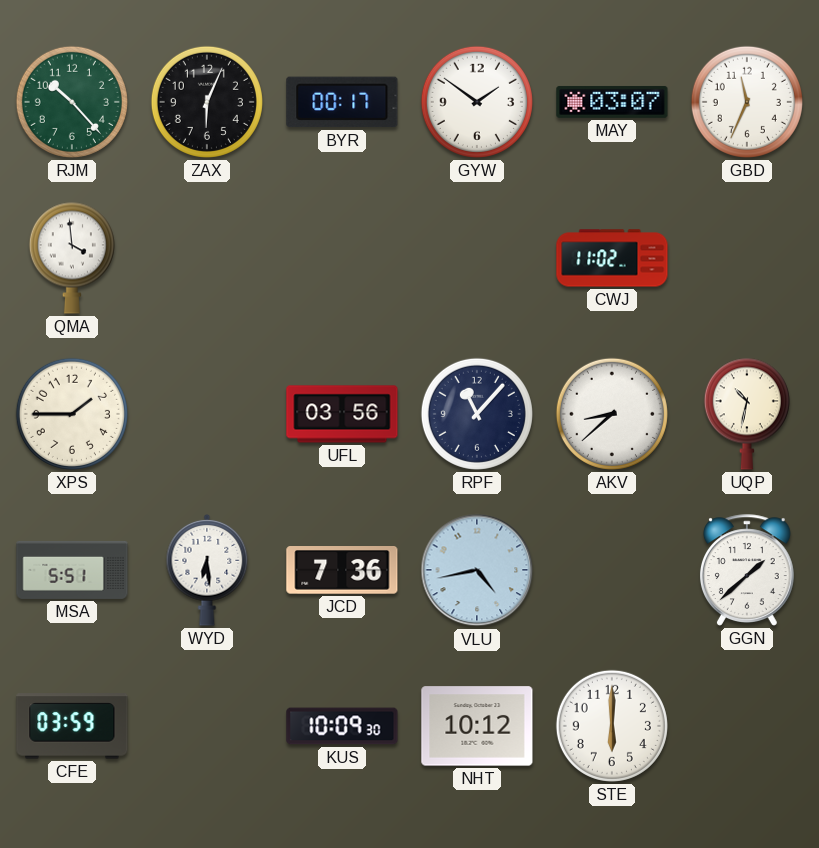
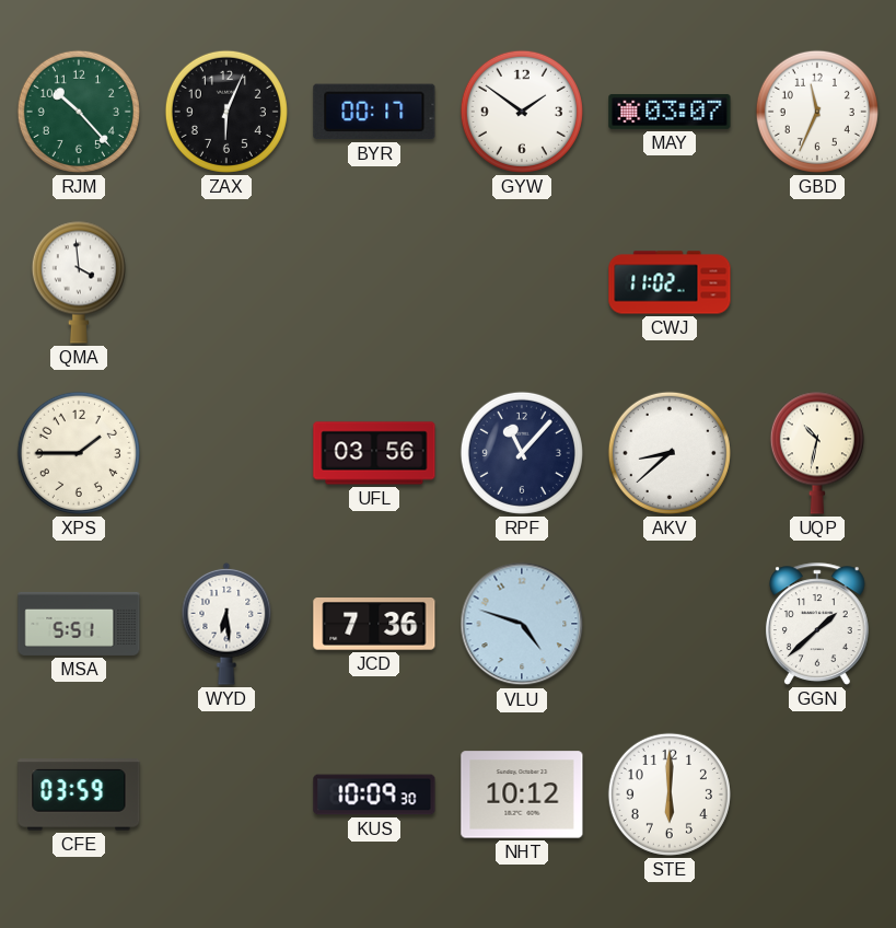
VLU: 4:43 -> 4:48
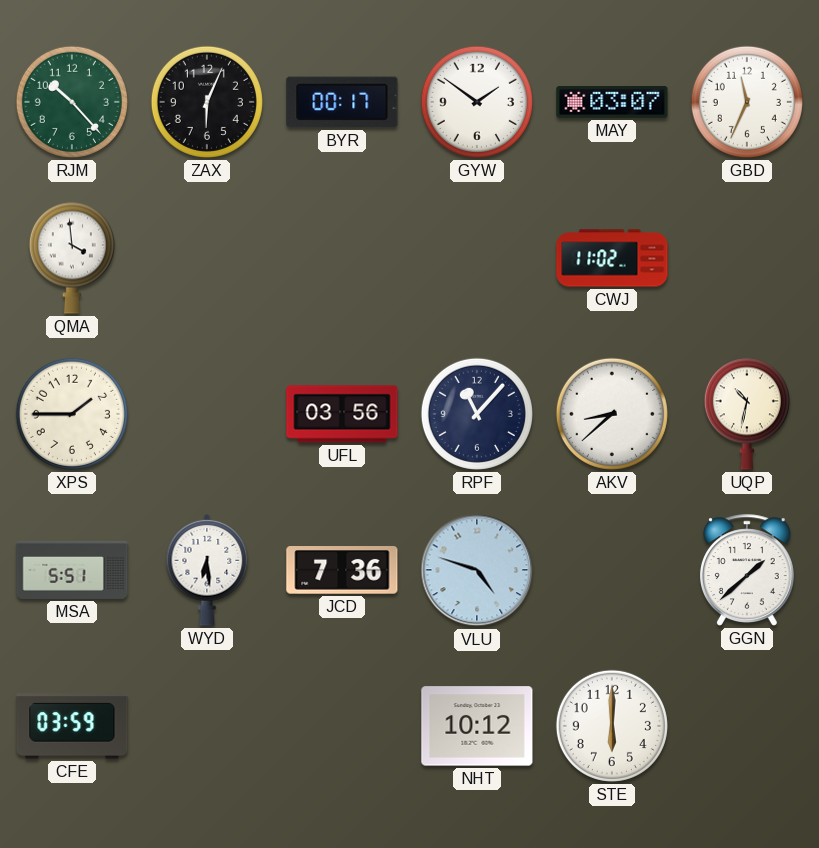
KUS: 10:09 -> none
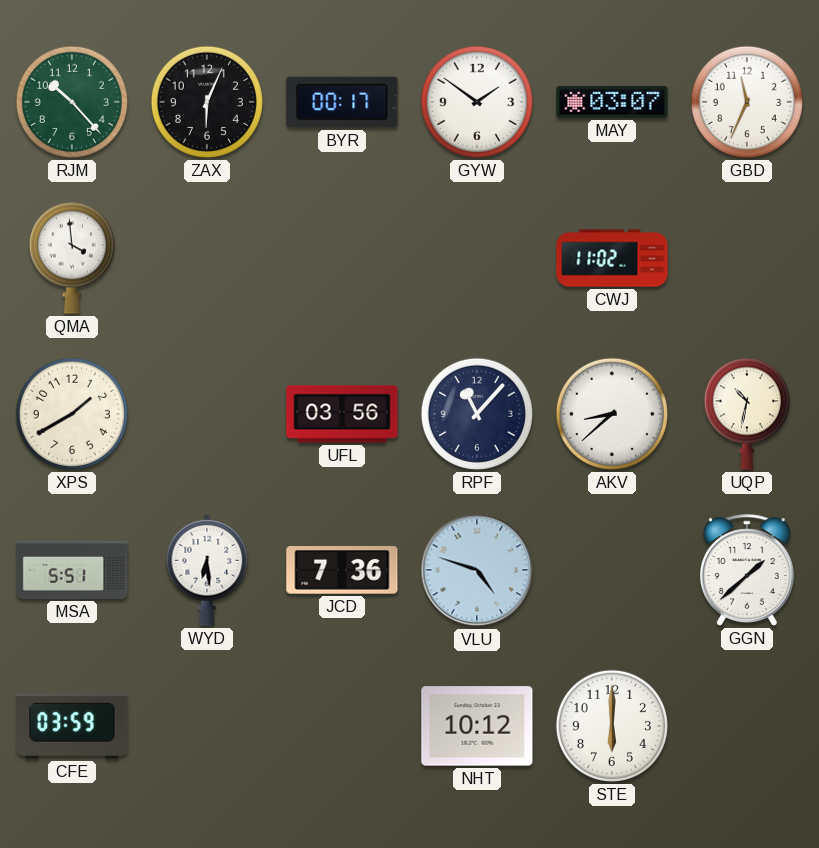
XPS: 1:45 -> 1:40
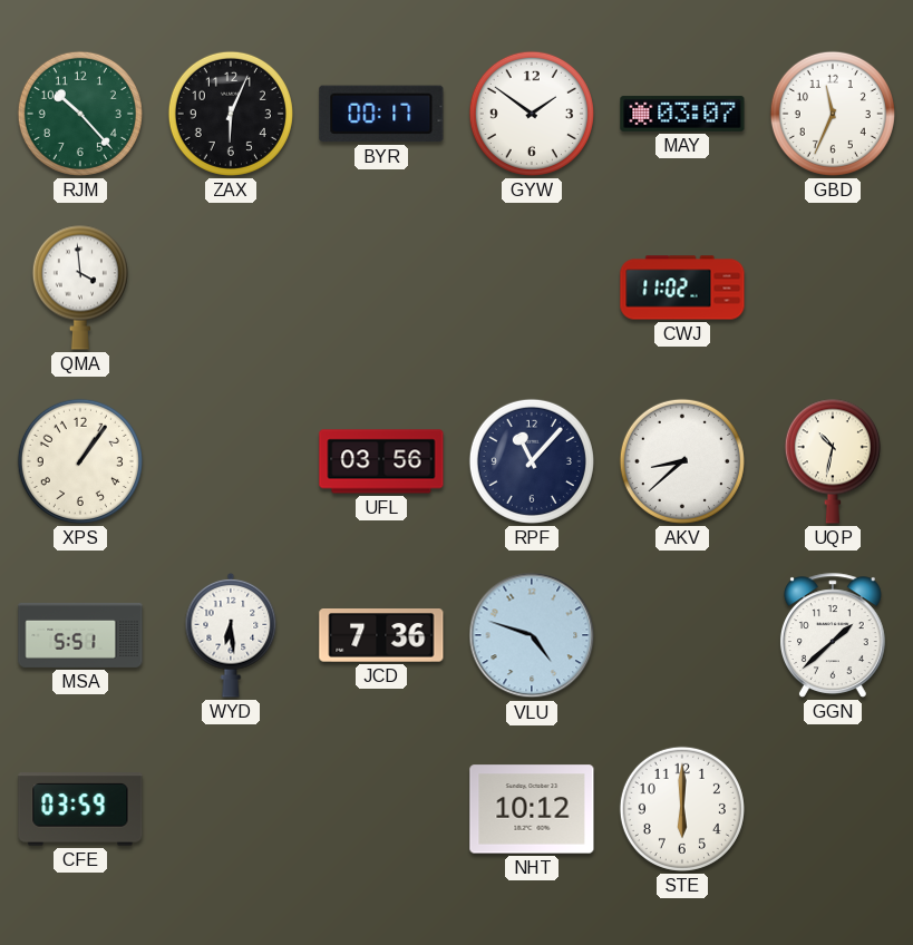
XPS: 1:40 -> 1:06
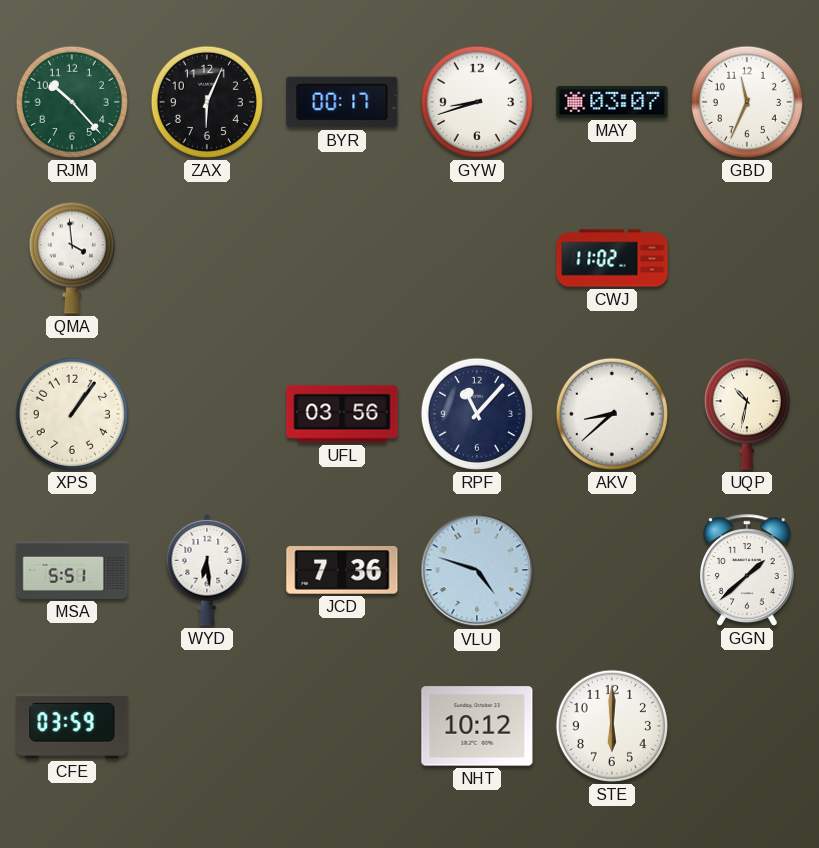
GYW: 1:51 -> 8:42
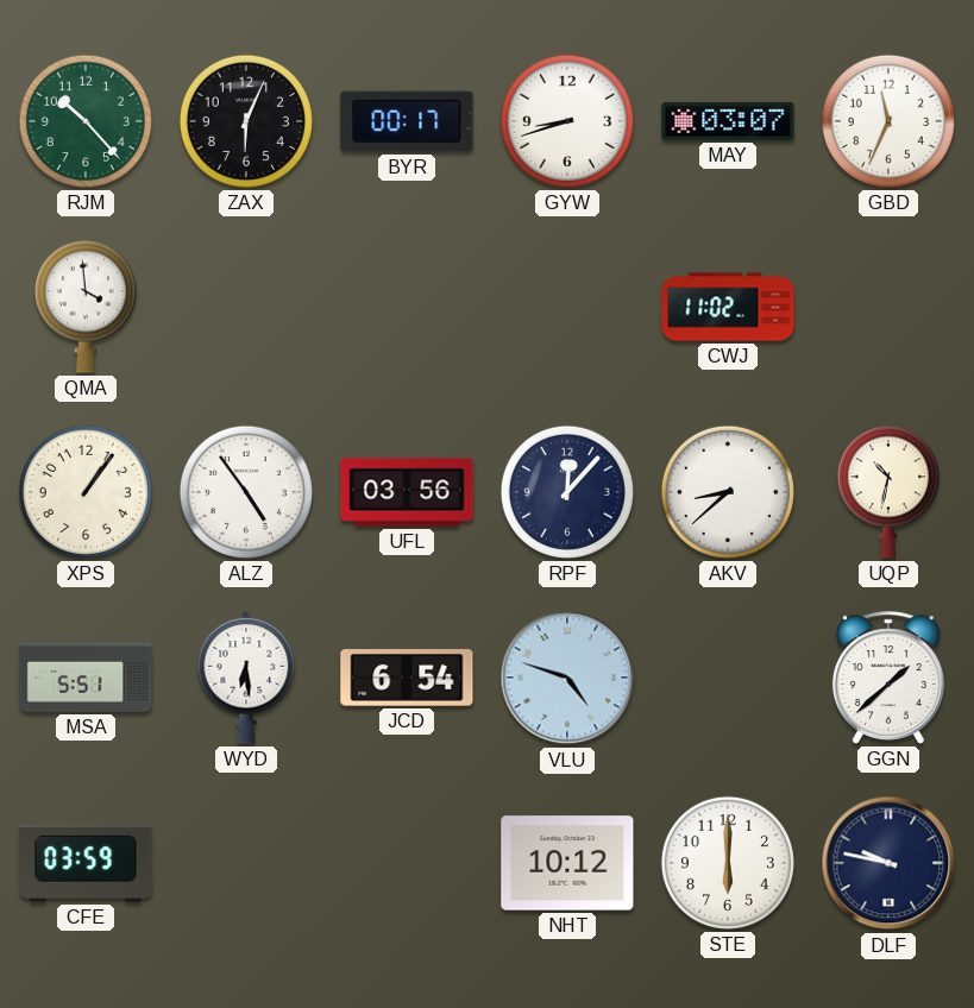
ALZ: none -> 4:54
RPF: 11:07 -> 12:07
JCD: 7:36 -> 6:54
DLF: none -> 9:47
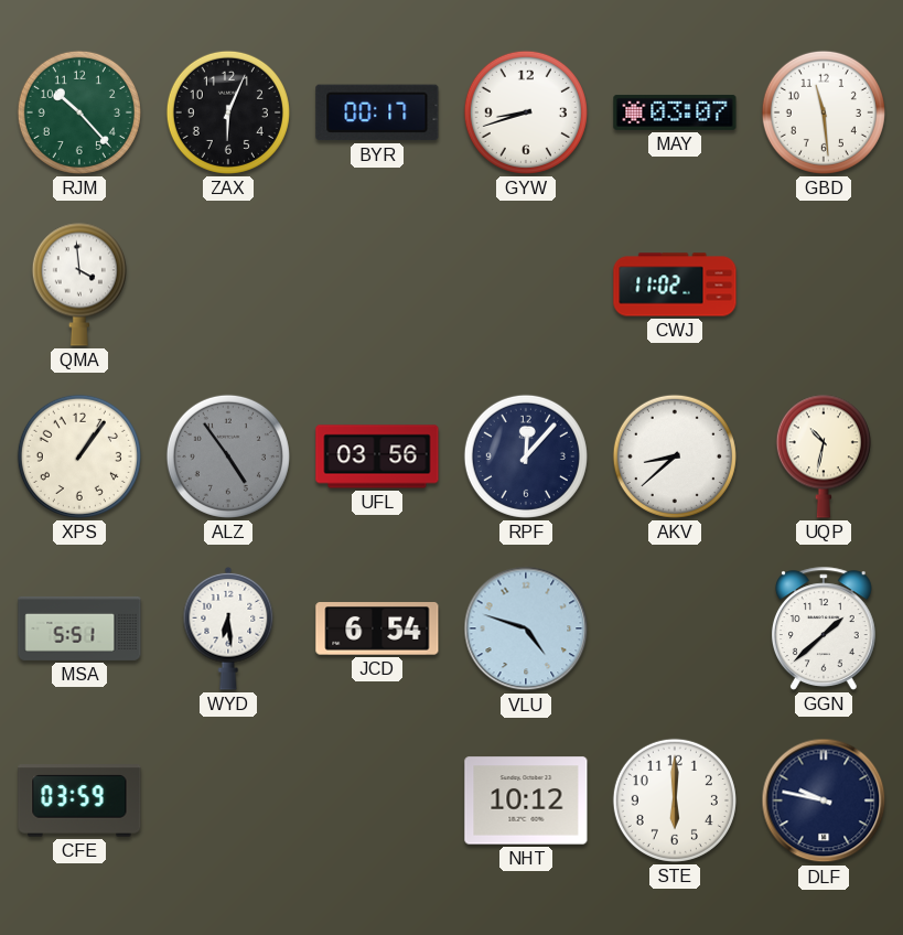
GBD: 11:34 -> 11:29
ALZ dial: white -> grey
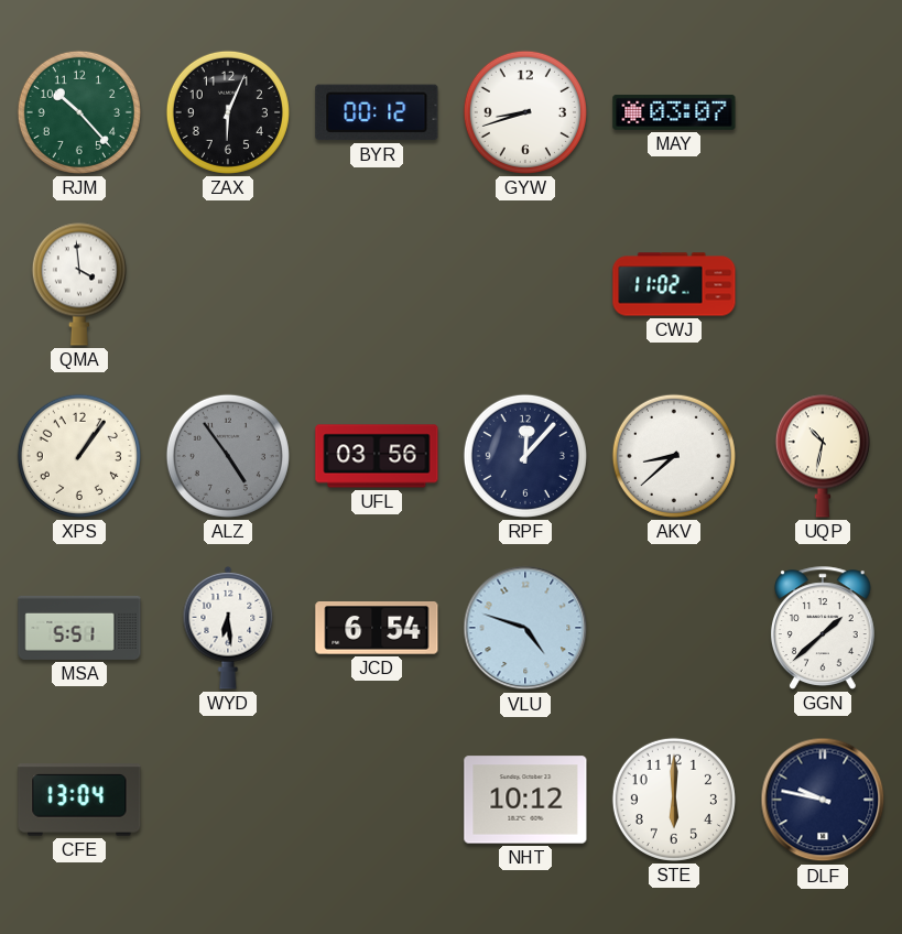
BYR: 00:17 -> 00:12
GBD: 11:29 -> none
CFE: 03:59 -> 13:04
